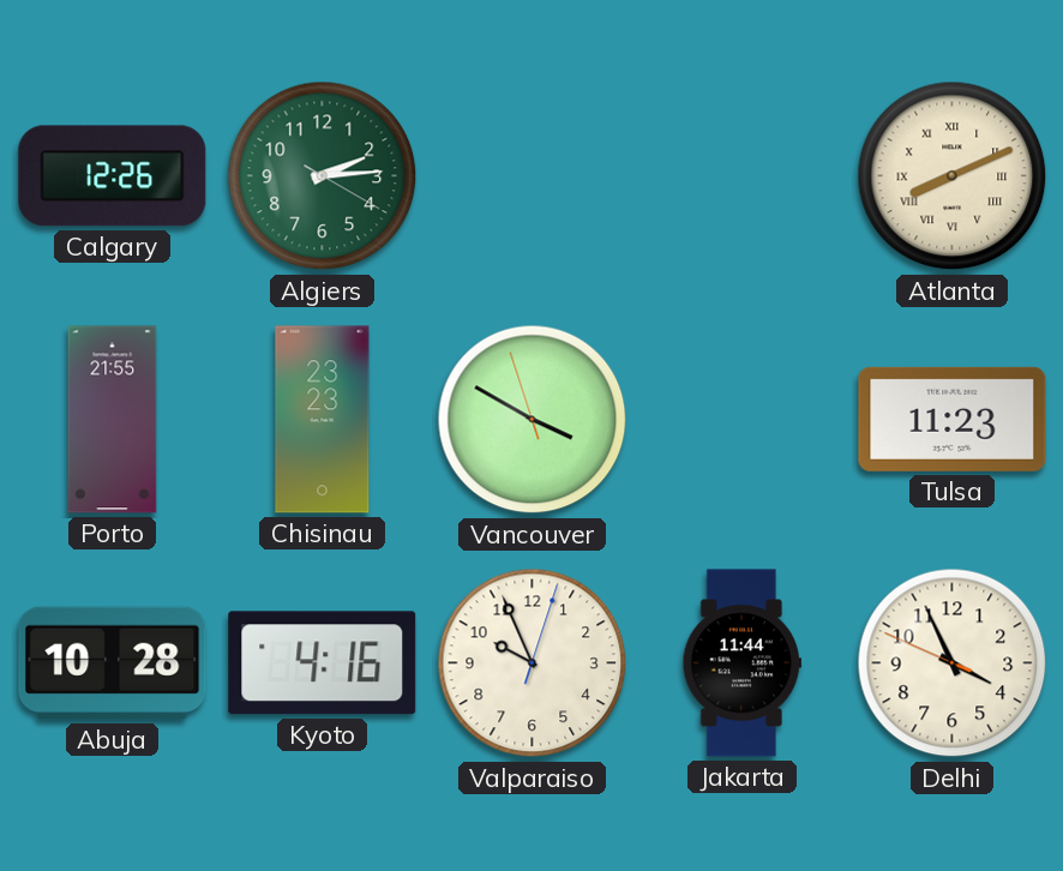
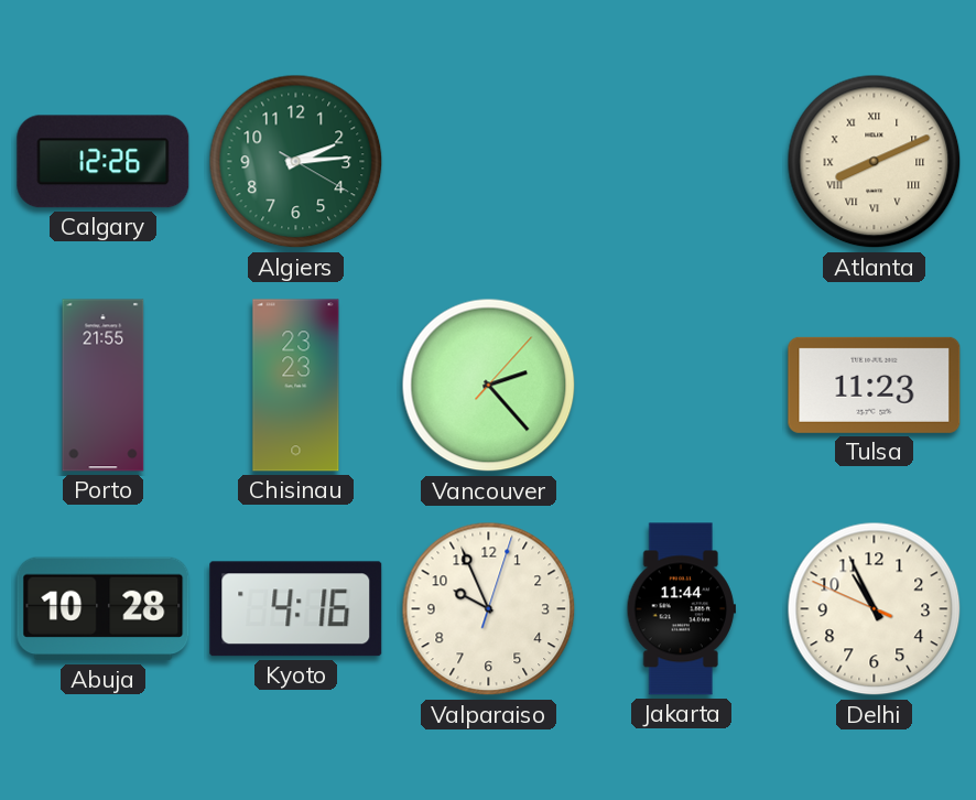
Vancouver: 3:49 -> 2:23
Delhi: 3:55 -> 10:55
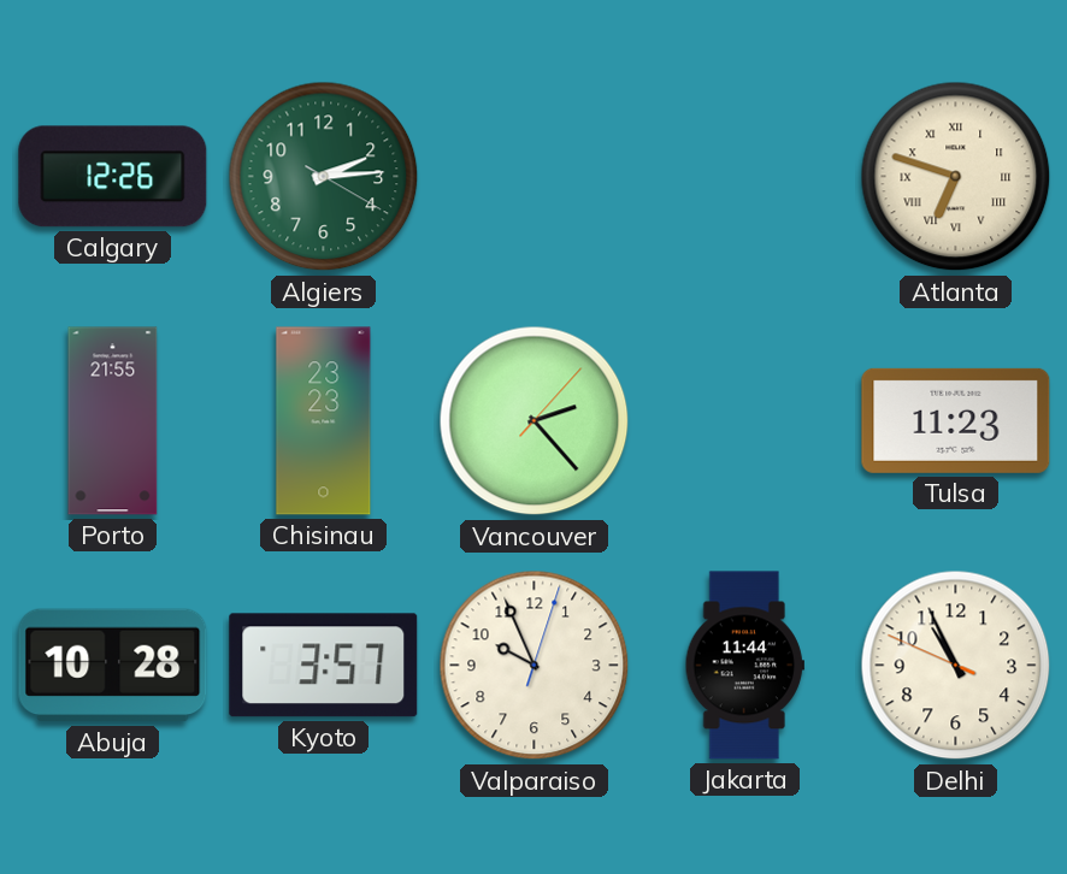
Atlanta: 8:11 -> 6:48
Kyoto: 4:16 -> 3:57
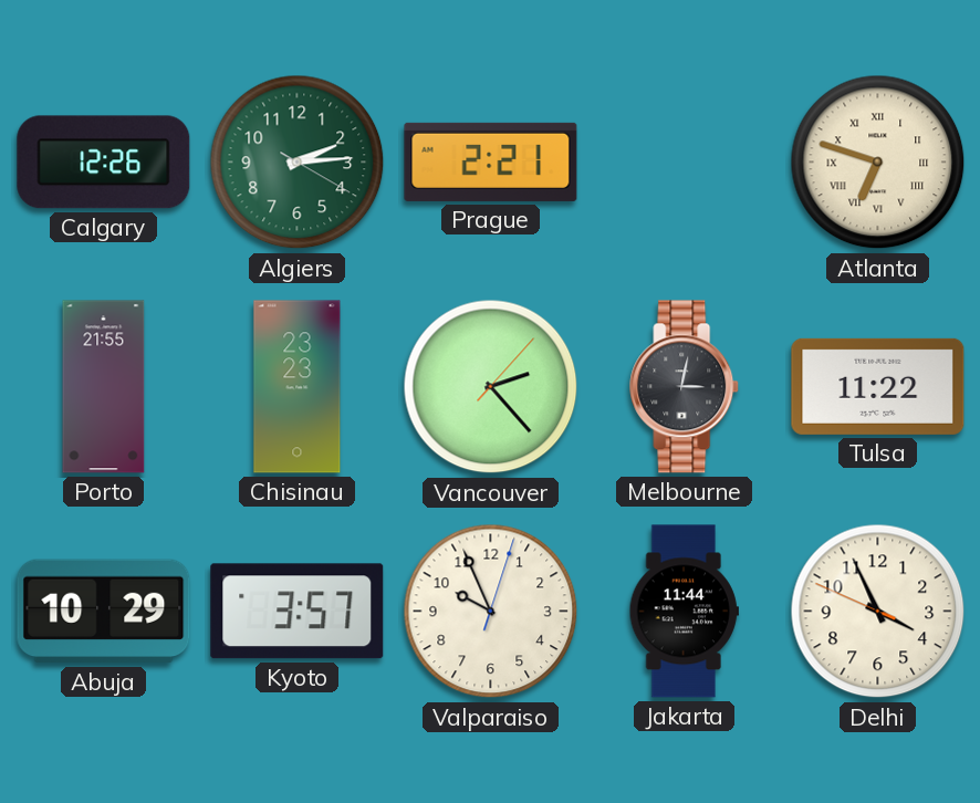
Prague: none -> 2:21
Melbourne: none -> 3:02
Tulsa: 11:23 -> 11:22
Abuja: 10:28 -> 10:29
Delhi: 10:55 -> 3:55
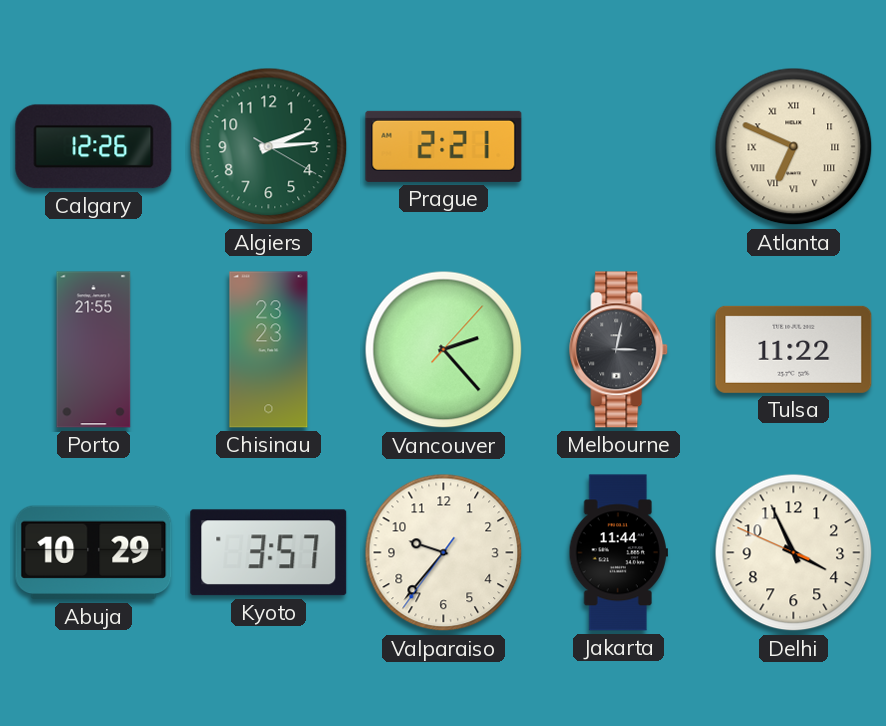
Atlanta: 6:48 -> 6:49
Valparaiso: 9:56 -> 9:36
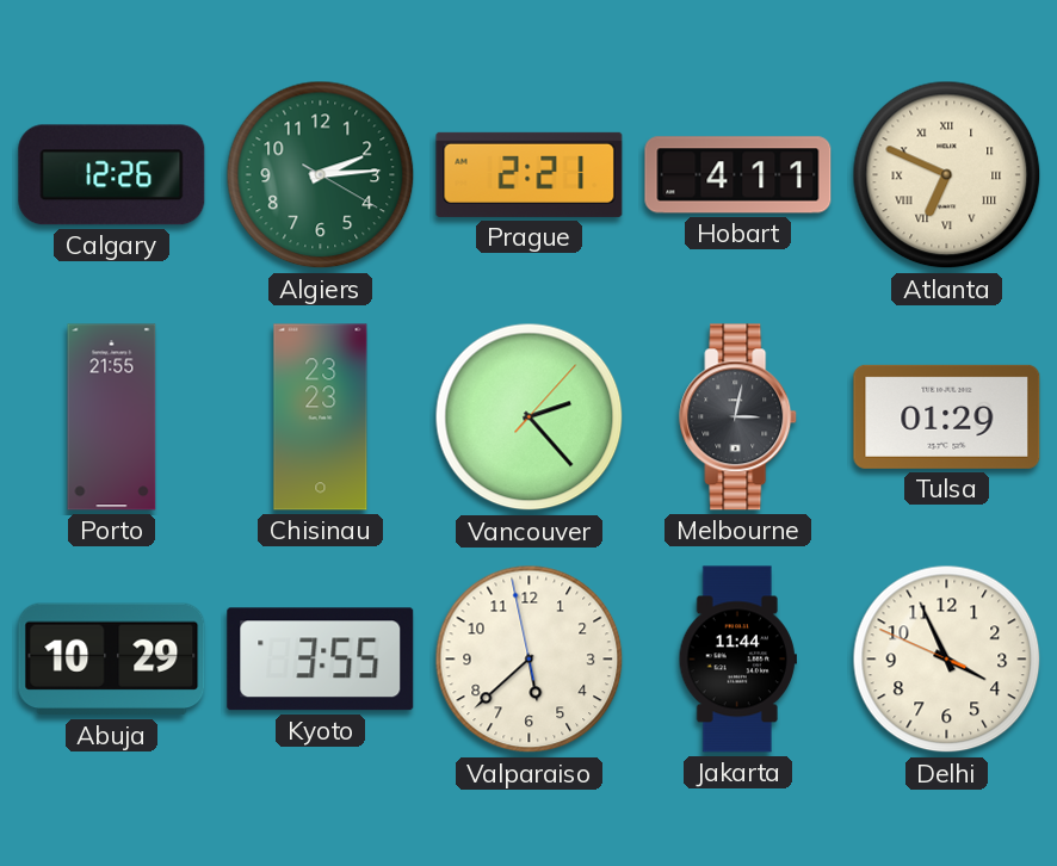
Hobart: none -> 4:11
Tulsa: 11:22 -> 01:29
Kyoto: 3:57 -> 3:55
Valparaiso: 9:36 -> 5:37
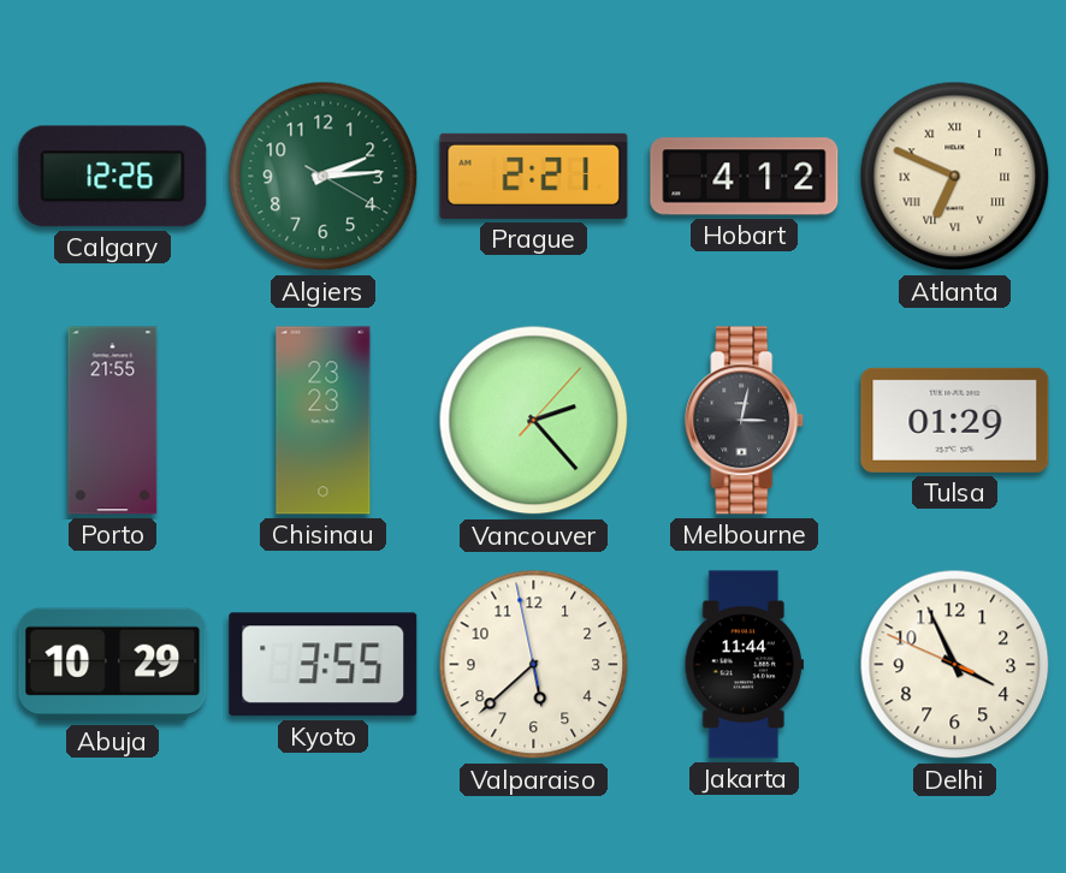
Hobart: 4:11 -> 4:12
